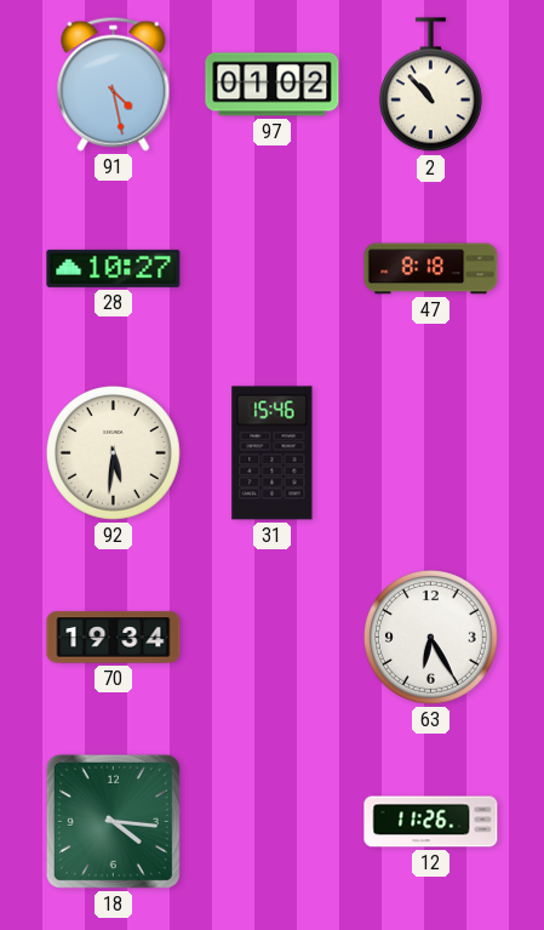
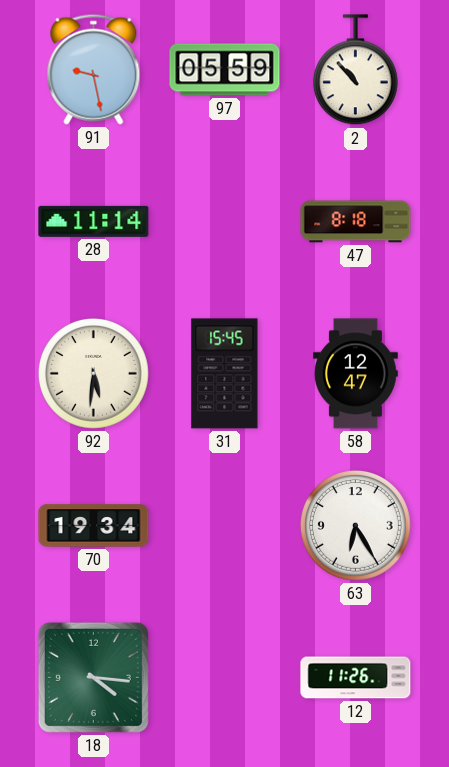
91: 4:28 -> 9:28
97: 01:02 -> 05:59
28: 10:27 -> 11:14
31: 15:46 -> 15:45
58: none -> 12:47
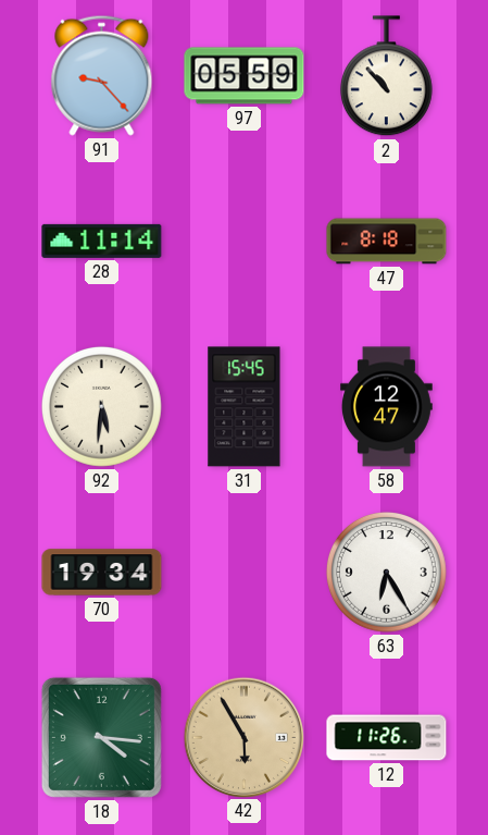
91: 9:28 -> 9:23
42: none -> 5:55
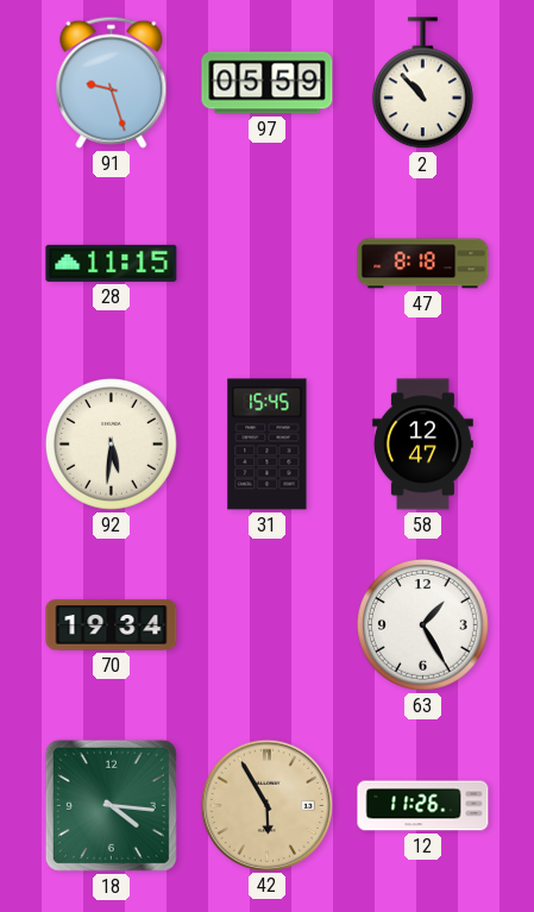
91: 9:23 -> 9:27
28: 11:14 -> 11:15
63: 6:25 -> 1:25
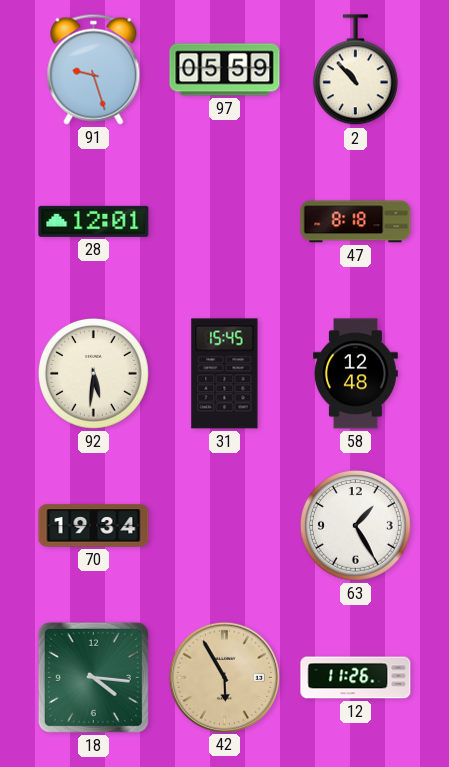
28: 11:15 -> 12:01
58: 12:47 -> 12:48
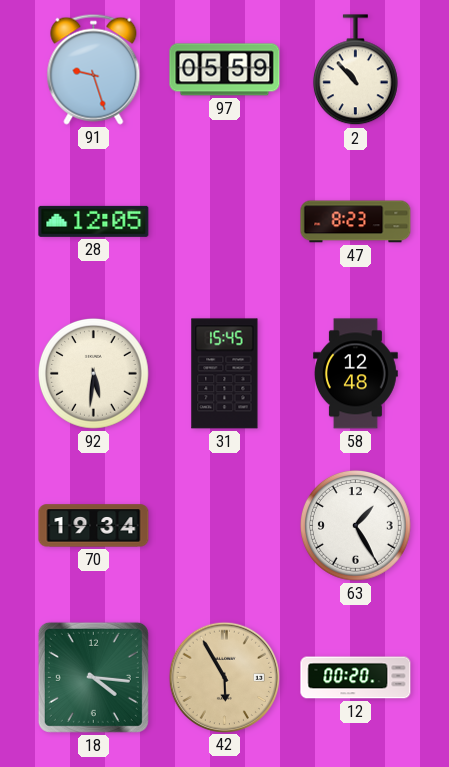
28: 12:01 -> 12:05
47: 8:18 -> 8:23
12: 11:26 -> 00:20
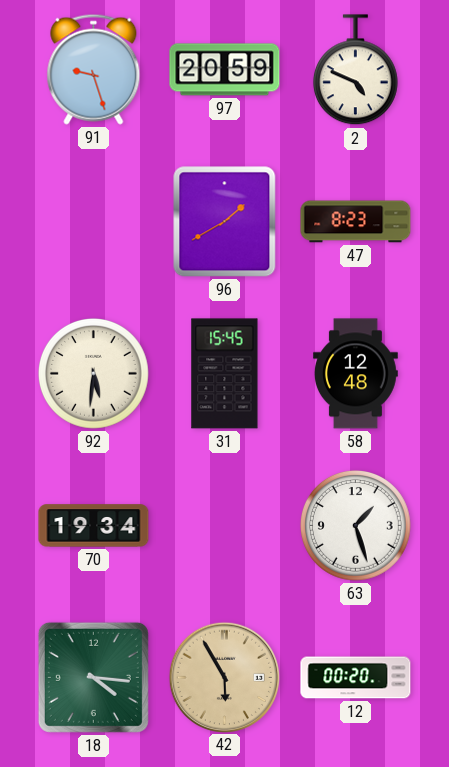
97: 05:59 -> 20:59
2: 10:53 -> 4:49
28: 12:05 -> none
96: none -> 1:40
63: 1:25 -> 1:27
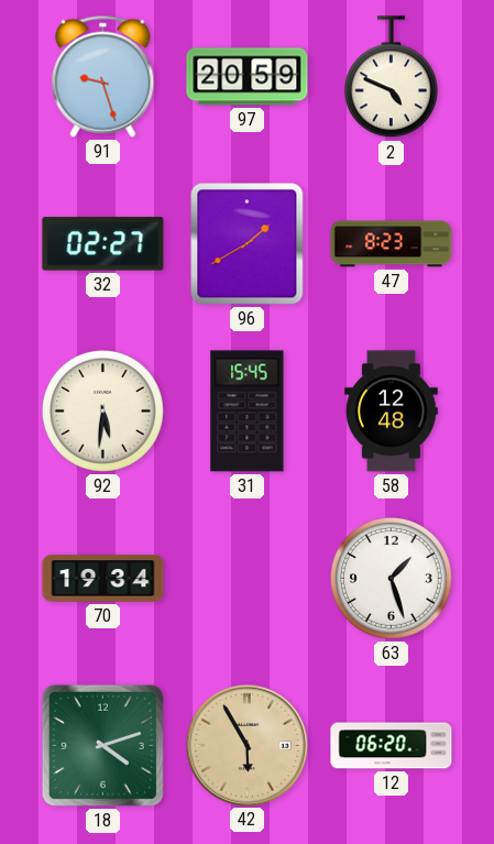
32: none -> 02:27
18: 4:16 -> 4:12
12: 00:20 -> 06:20
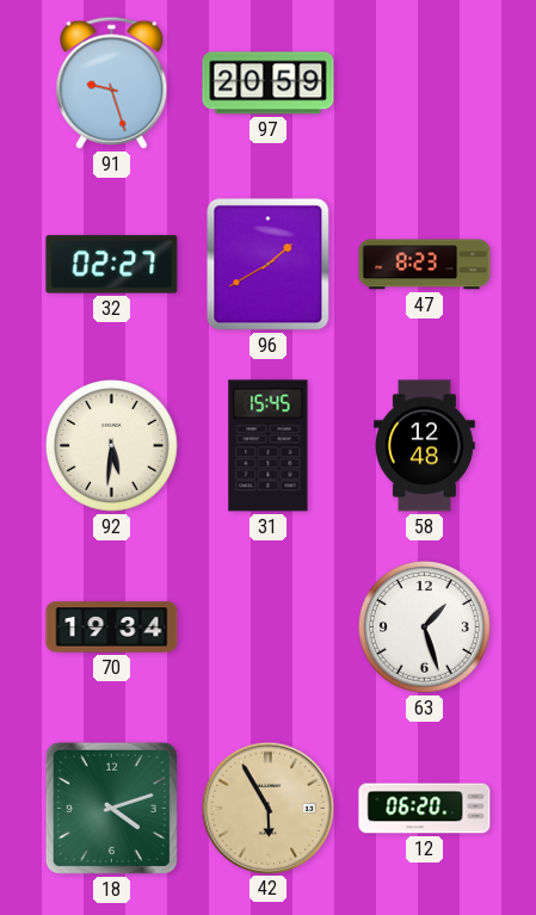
2: 4:49 -> none
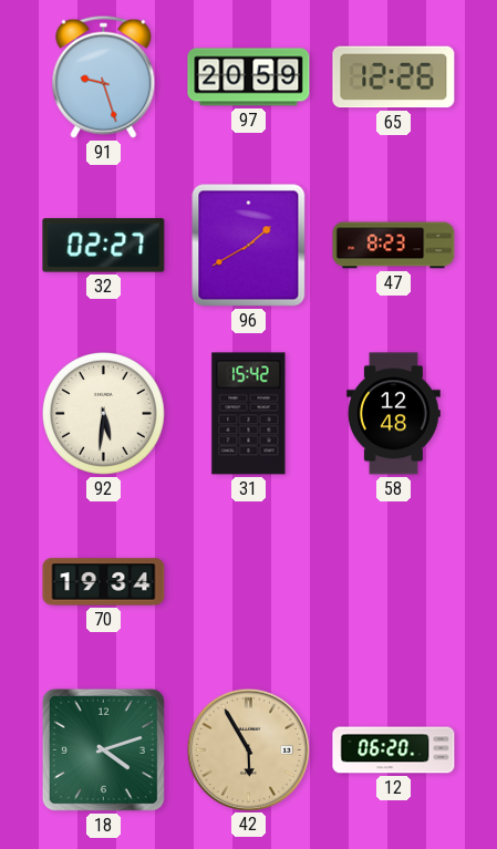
65: none -> 12:26
31: 15:45 -> 15:42
63: 1:27 -> none
